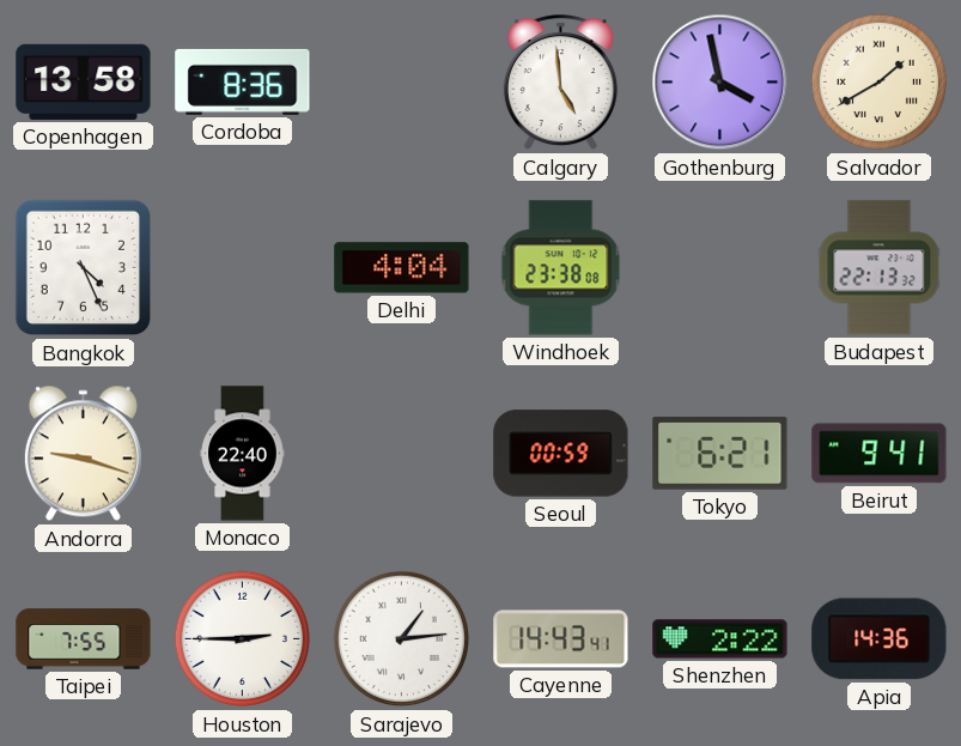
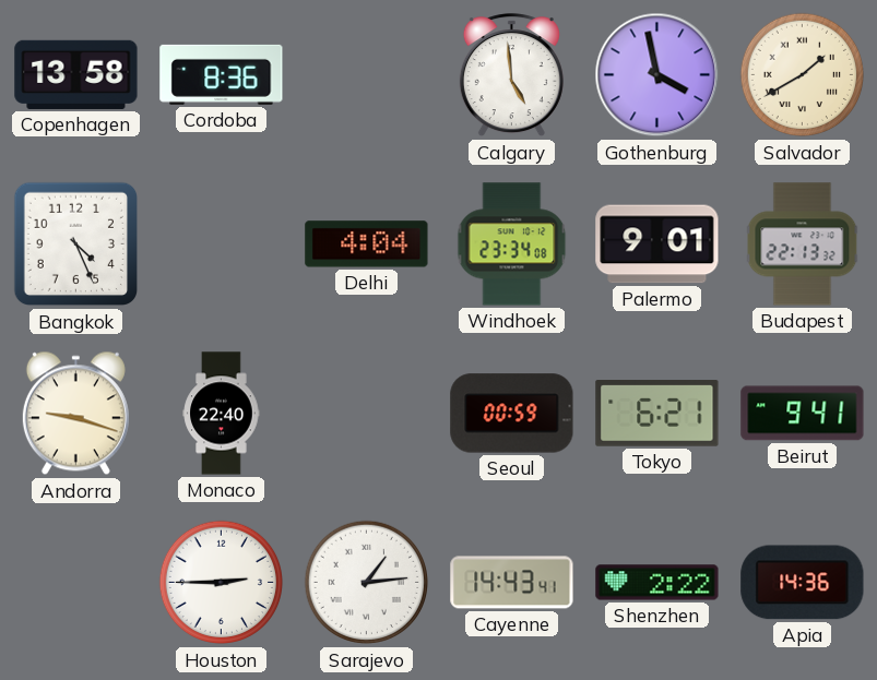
Windhoek: 23:38 -> 23:34
Palermo: none -> 9:01
Taipei: 7:55 -> none
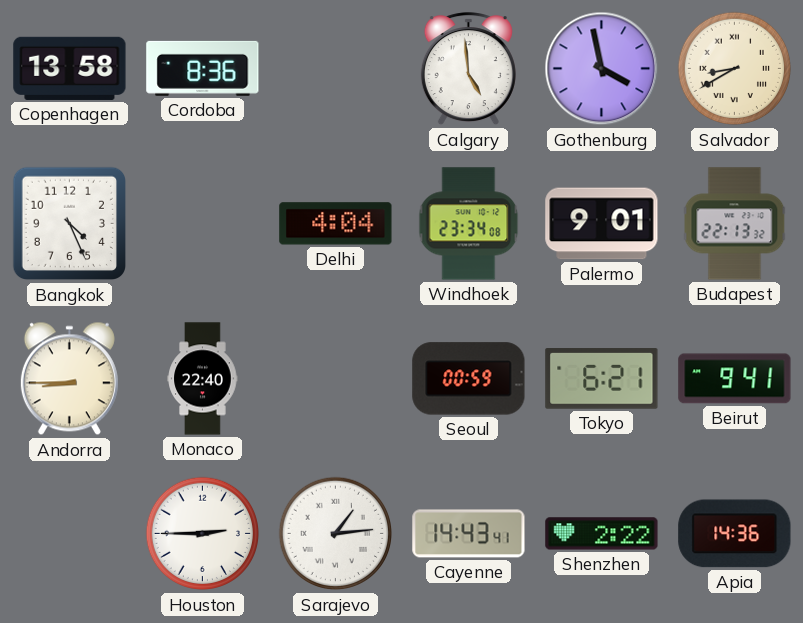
Salvador: 1:40 -> 8:40
Andorra: 9:18 -> 8:45
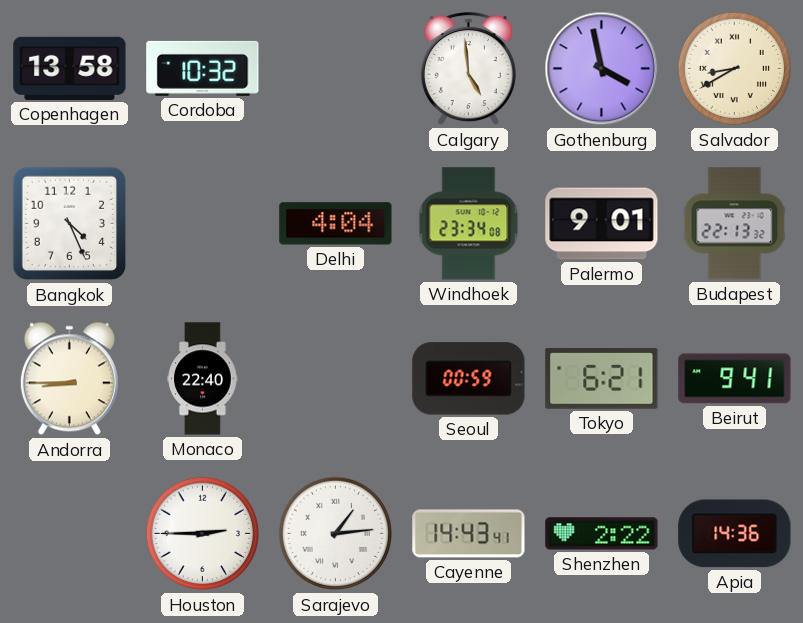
Cordoba: 8:36 -> 10:32
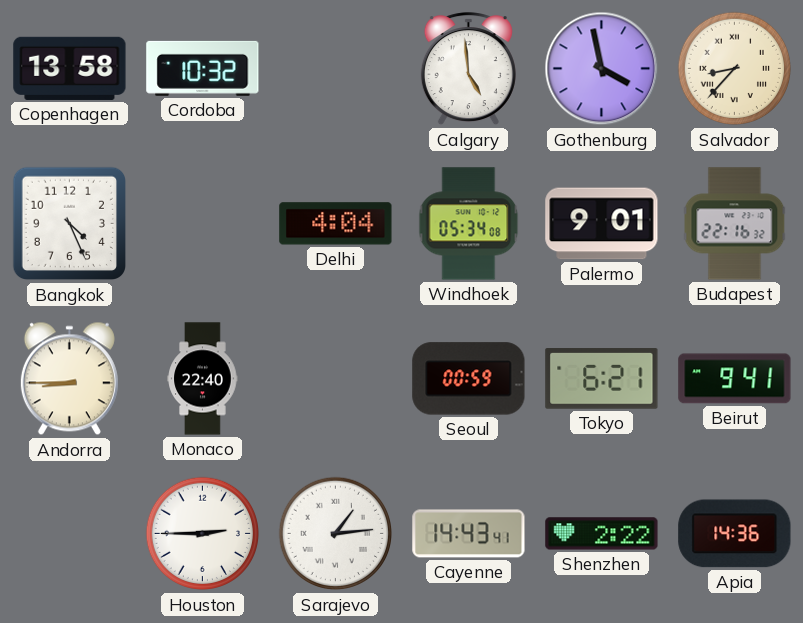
Salvador: 8:40 -> 8:37
Windhoek: 23:34 -> 05:34
Budapest: 22:13 -> 22:16
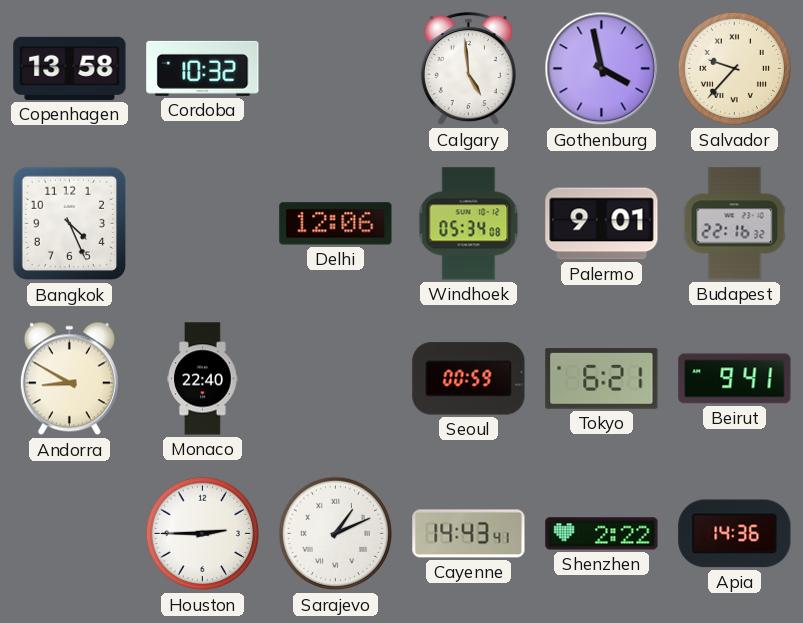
Salvador: 8:37 -> 9:37
Delhi: 4:04 -> 12:06
Andorra: 8:45 -> 8:50
Sarajevo: 1:14 -> 1:11
